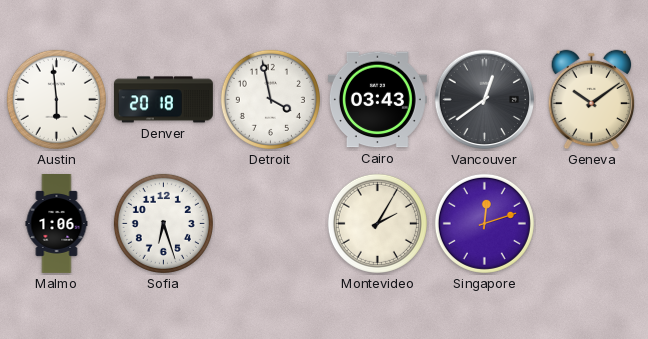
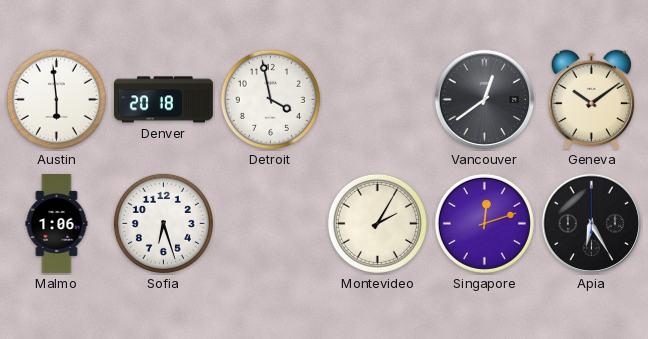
Cairo: 03:43 -> none
Apia: none -> 6:25
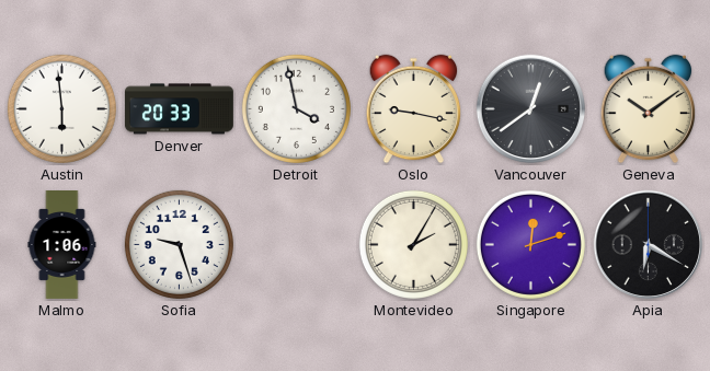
Denver: 20:18 -> 20:33
Oslo: none -> 9:17
Sofia: 6:27 -> 9:27
Apia: 6:25 -> 6:20
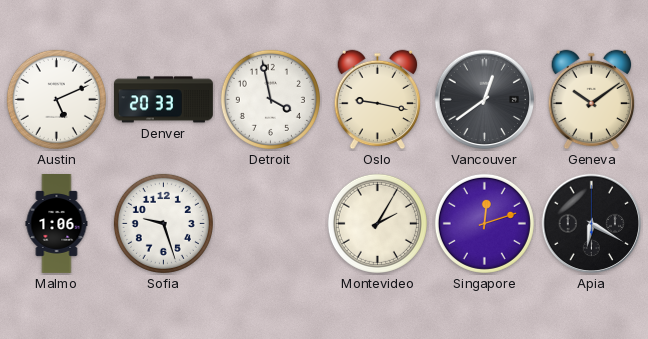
Austin: 5:59 -> 5:11
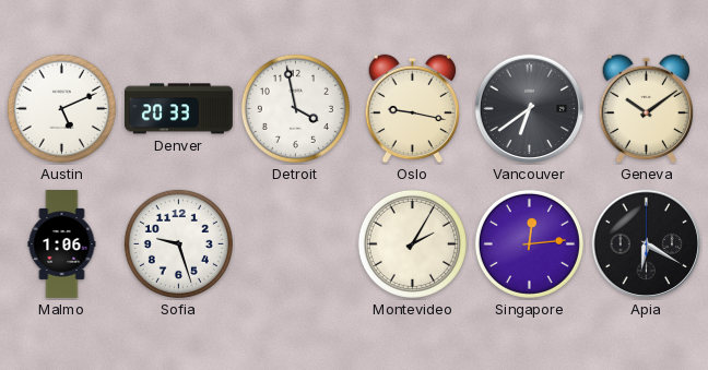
Vancouver: 12:39 -> 6:39
Singapore: 12:12 -> 12:14
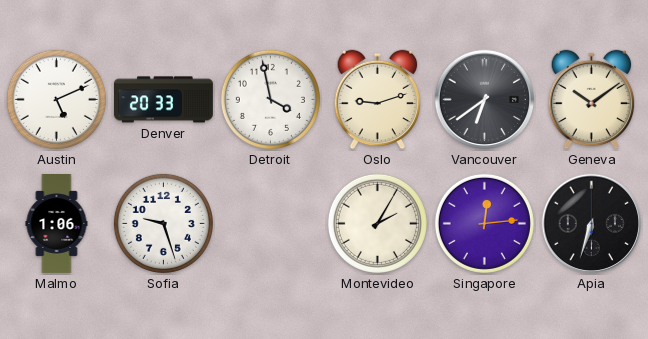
Oslo: 9:17 -> 9:12
Apia: 6:20 -> 6:33
